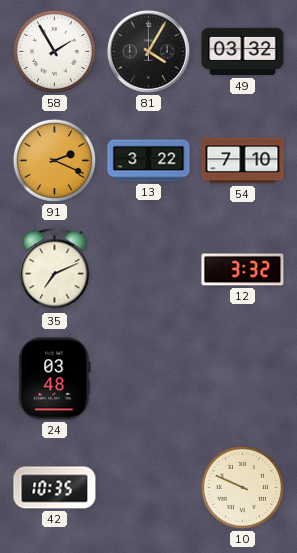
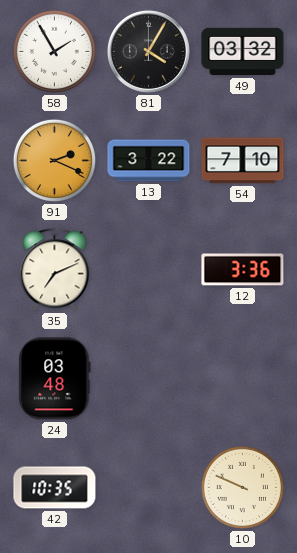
12: 3:32 -> 3:36
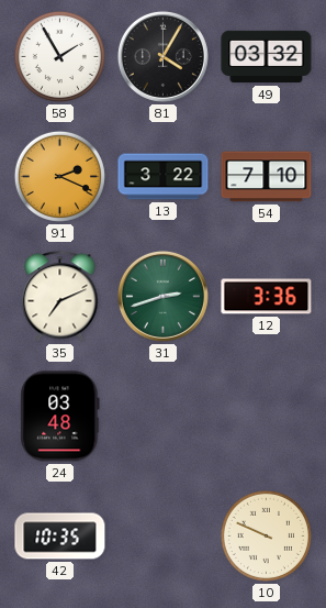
31: none -> 2:42
